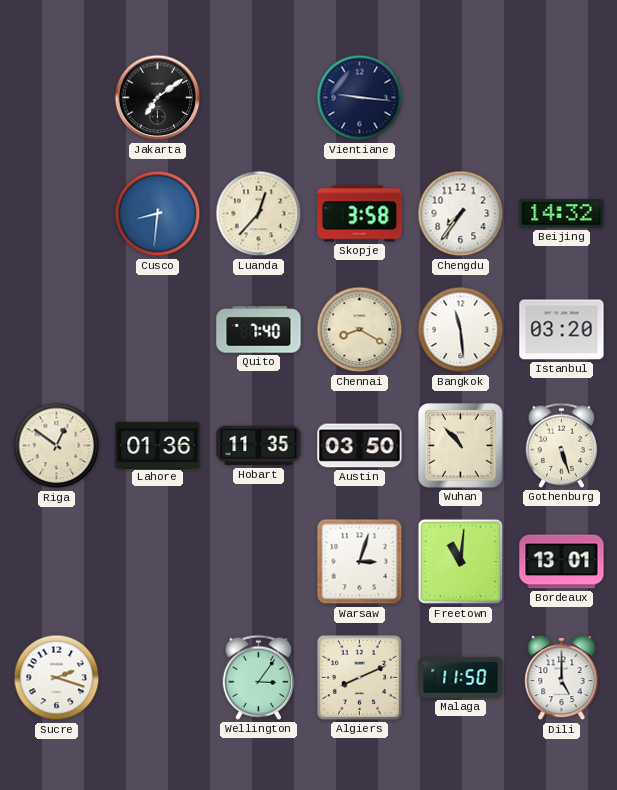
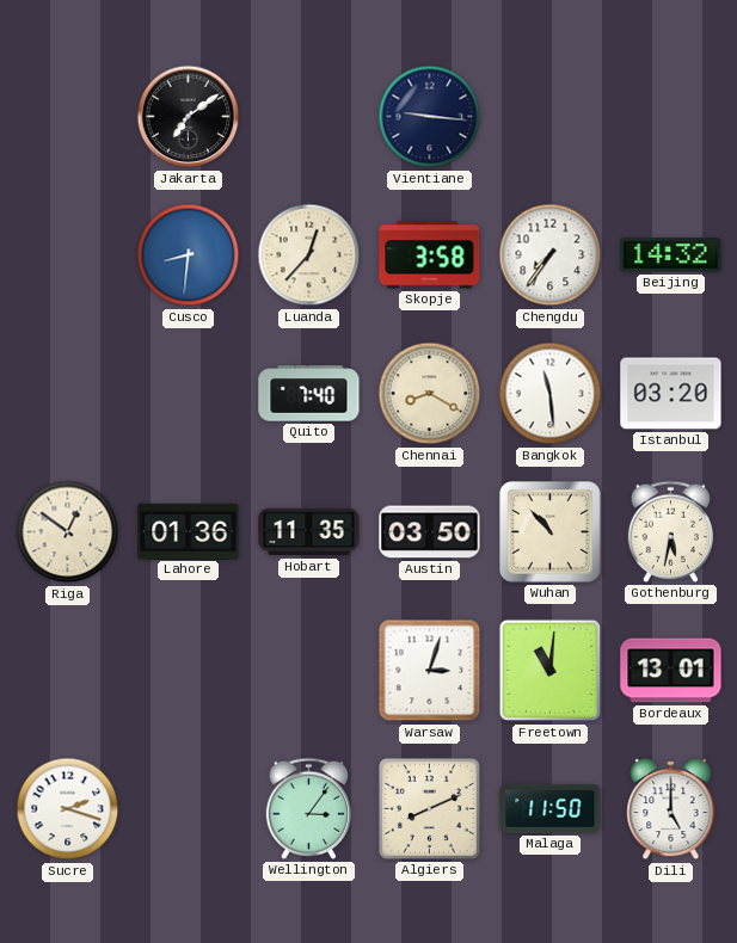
Gothenburg: 5:27 -> 5:32
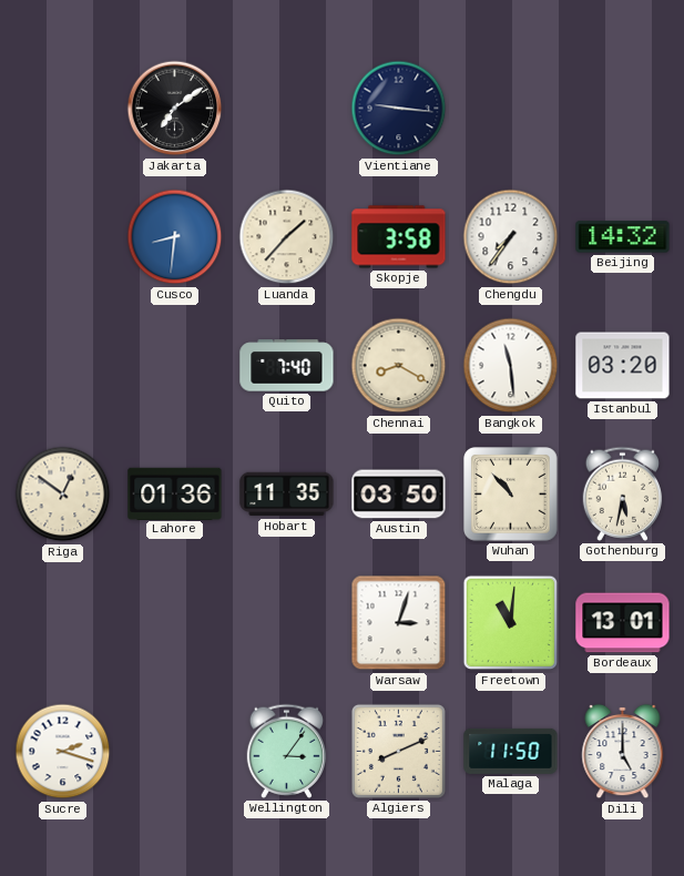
Luanda: 12:37 -> 1:37
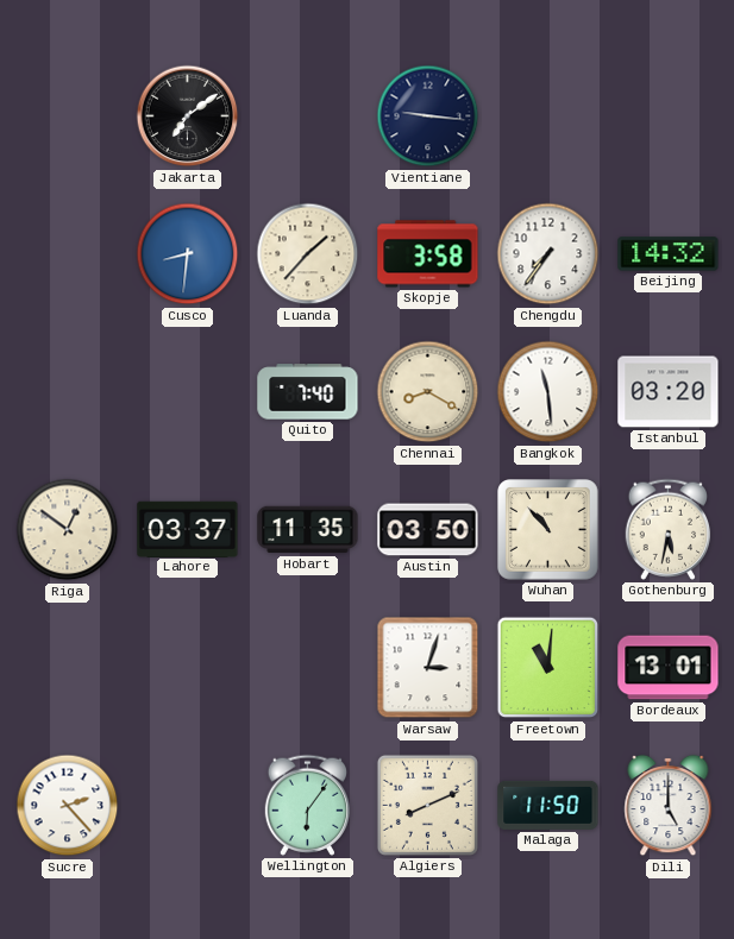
Lahore: 01:36 -> 03:37
Sucre: 2:18 -> 2:23
Wellington: 3:06 -> 6:06
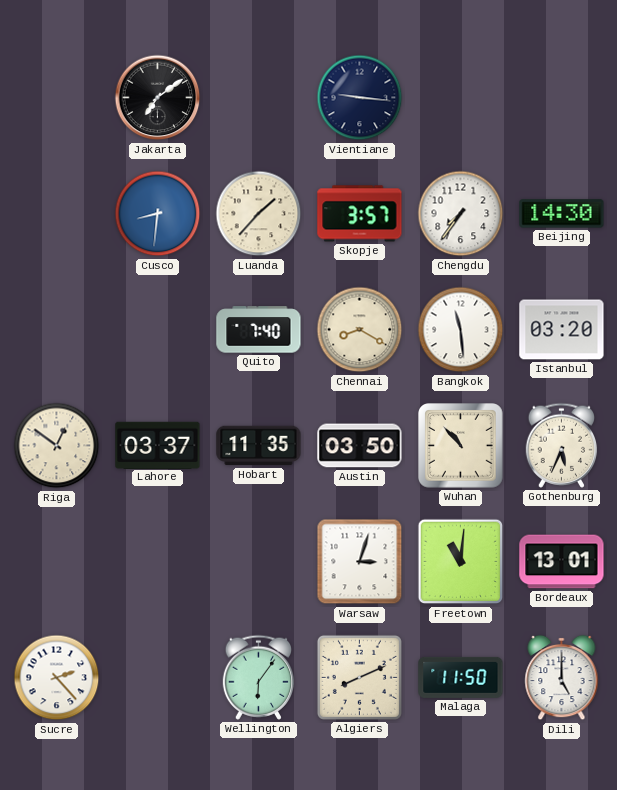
Skopje: 3:58 -> 3:57
Beijing: 14:32 -> 14:30
Gothenburg: 5:32 -> 5:34
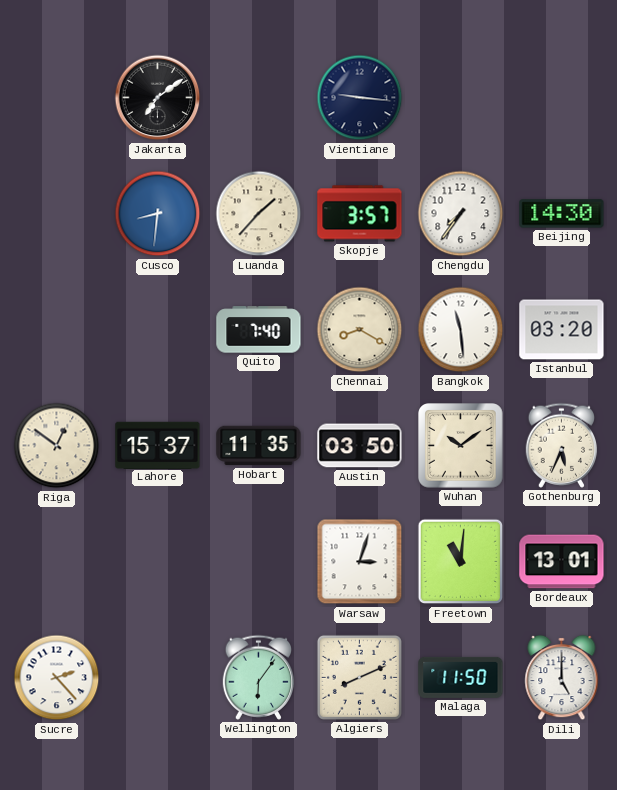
Lahore: 03:37 -> 15:37
Wuhan: 10:53 -> 10:09
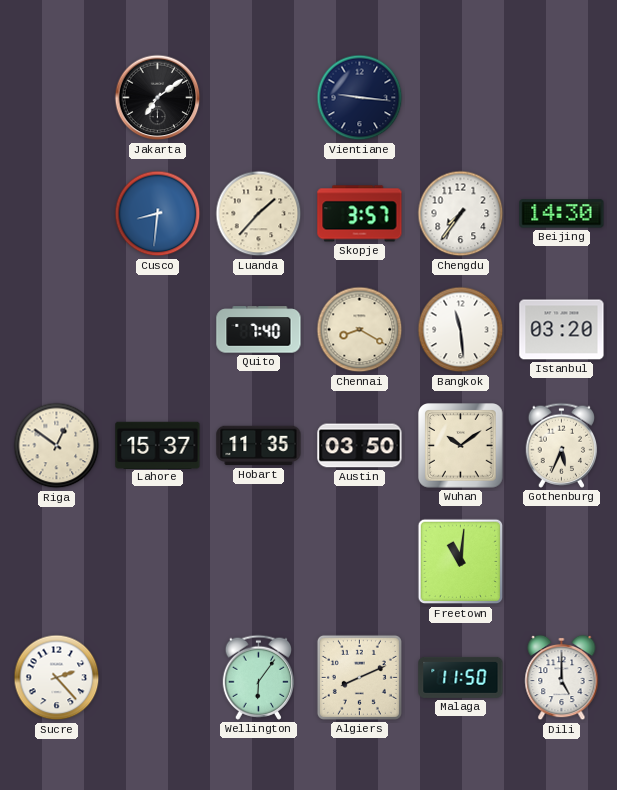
Warsaw: 3:03 -> none
Bordeaux: 13:01 -> none
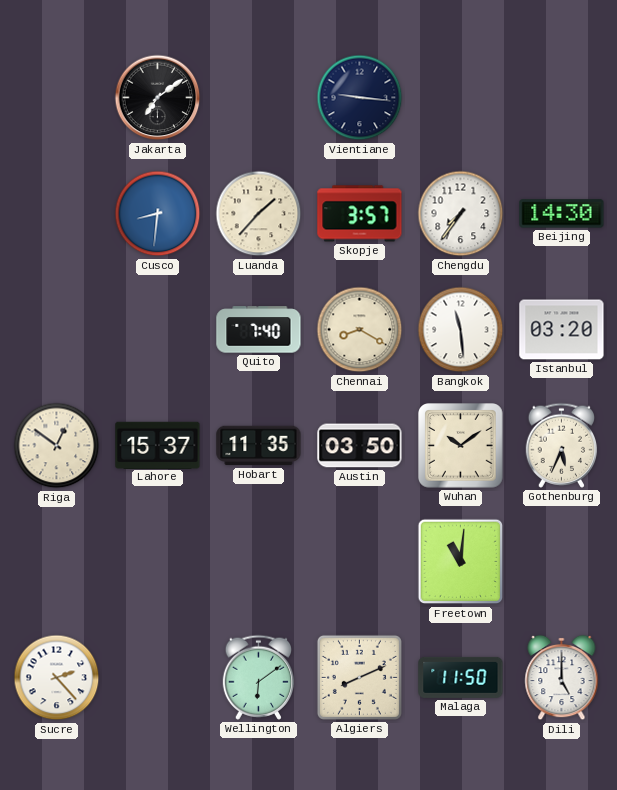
Wellington: 6:06 -> 6:09
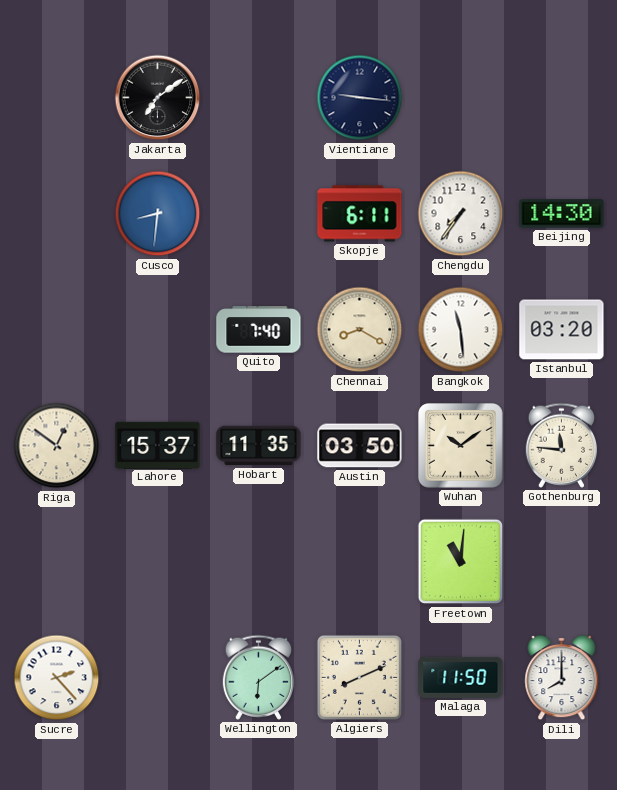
Luanda: 1:37 -> none
Skopje: 3:57 -> 6:11
Gothenburg: 5:34 -> 11:46
Dili: 5:00 -> 8:00
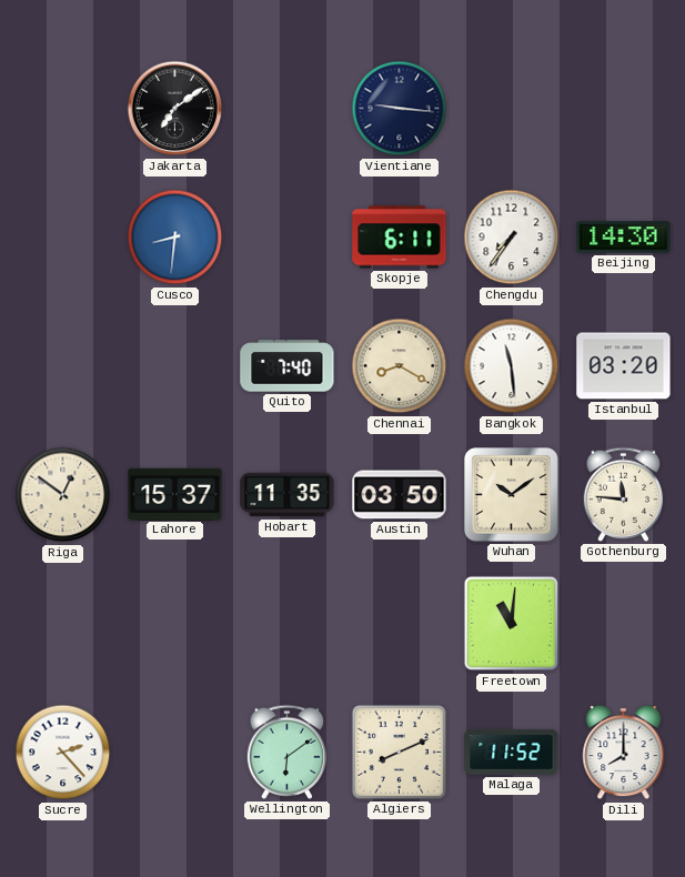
Malaga: 11:50 -> 11:52
